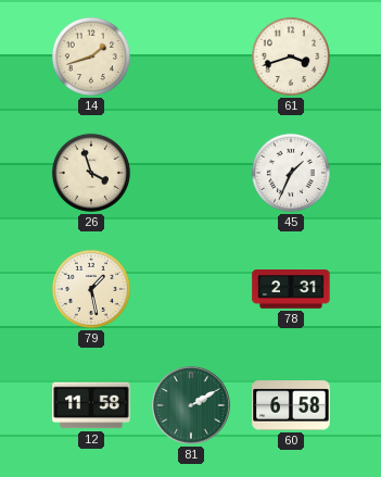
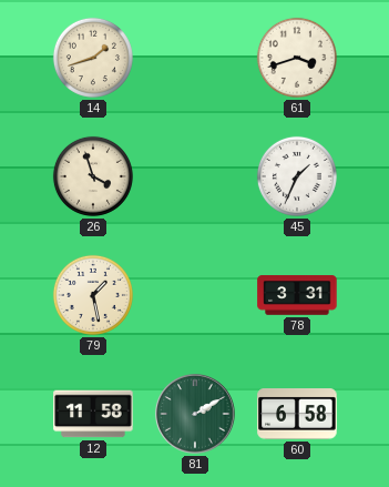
78: 2:31 -> 3:31
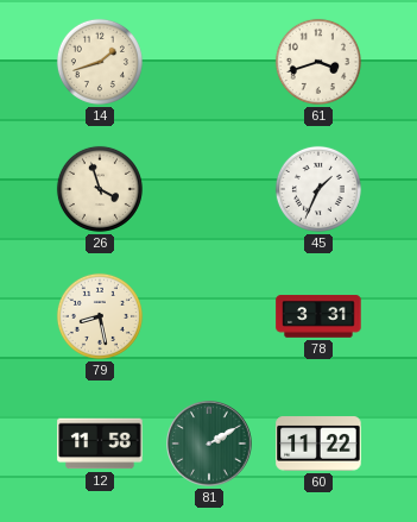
79: 1:28 -> 8:28
60: 6:58 -> 11:22
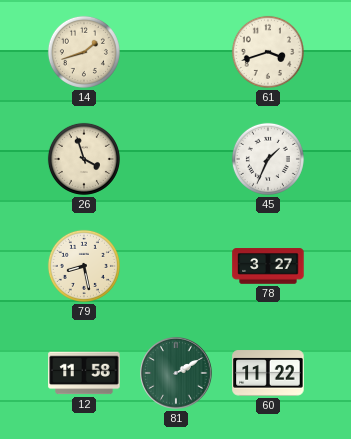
78: 3:31 -> 3:27
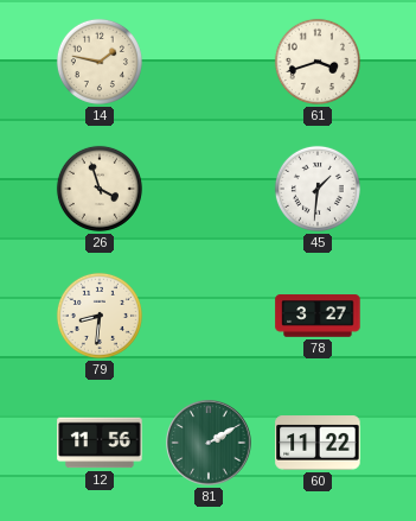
14: 1:42 -> 1:47
45: 1:34 -> 1:31
79: 8:28 -> 8:31
12: 11:58 -> 11:56
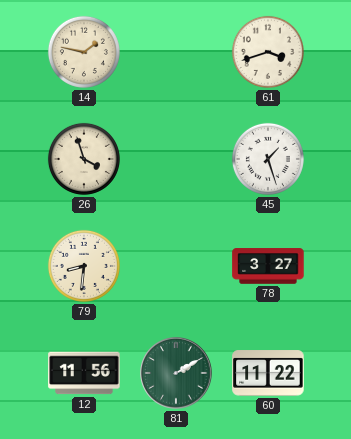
45: 1:31 -> 1:27
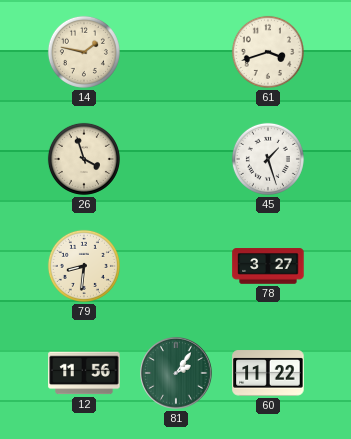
81: 2:10 -> 2:06
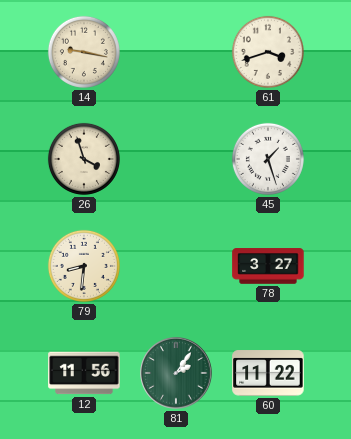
14: 1:47 -> 9:17
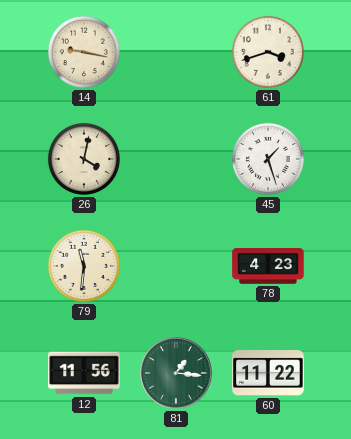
26: 3:57 -> 4:02
79: 8:31 -> 11:31
78: 3:27 -> 4:23
81: 2:06 -> 1:16
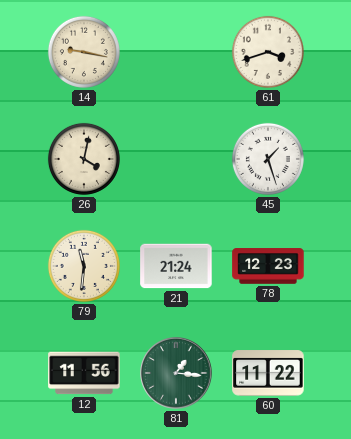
21: none -> 21:24
78: 4:23 -> 12:23
